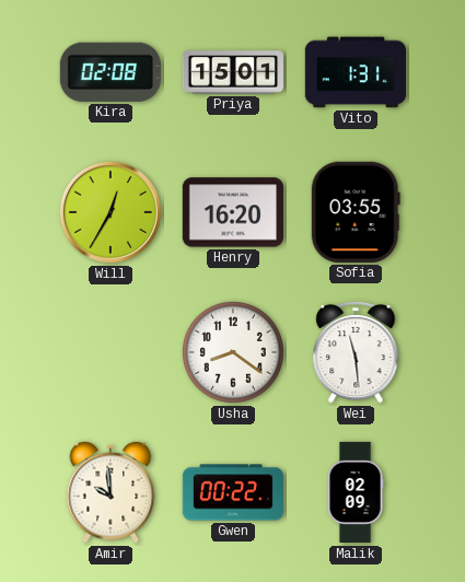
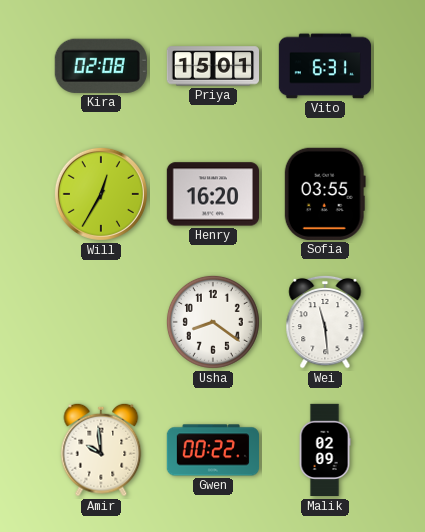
Vito: 1:31 -> 6:31
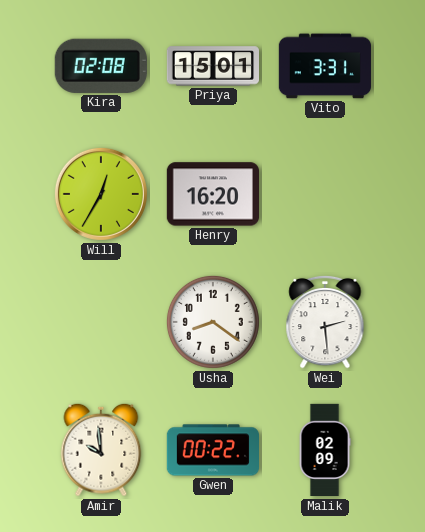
Vito: 6:31 -> 3:31
Sofia: 03:55 -> none
Wei: 11:29 -> 2:29
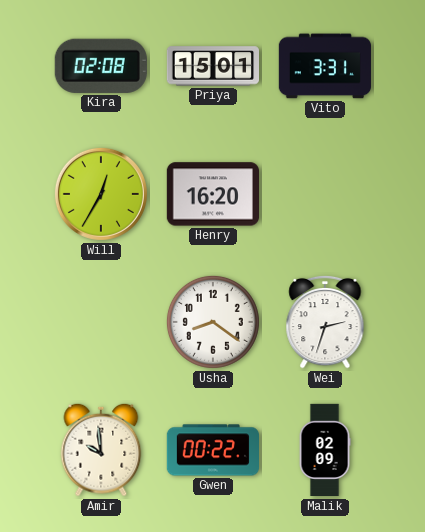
Wei: 2:29 -> 2:33
